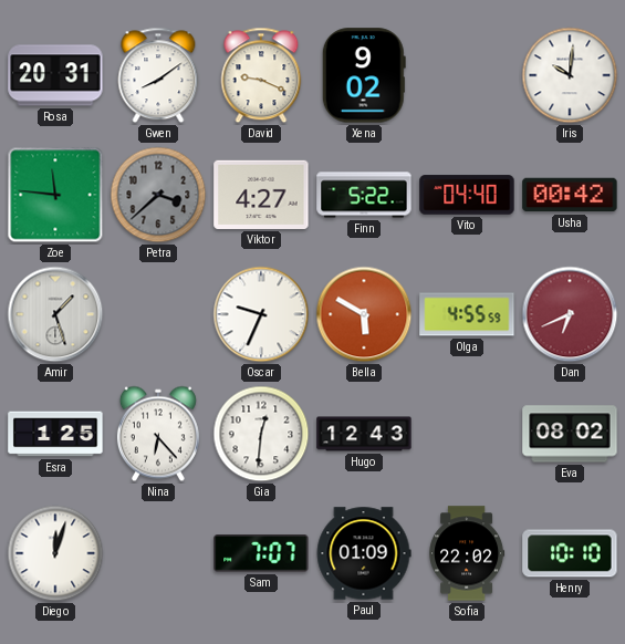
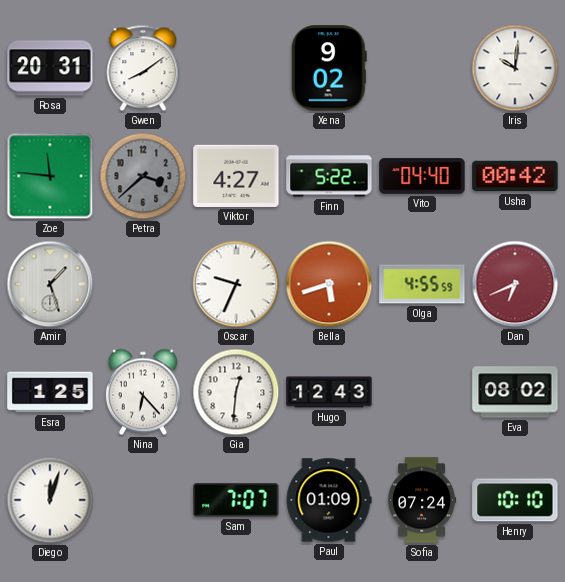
David: 9:19 -> none
Bella: 5:50 -> 5:42
Sofia: 22:02 -> 07:24
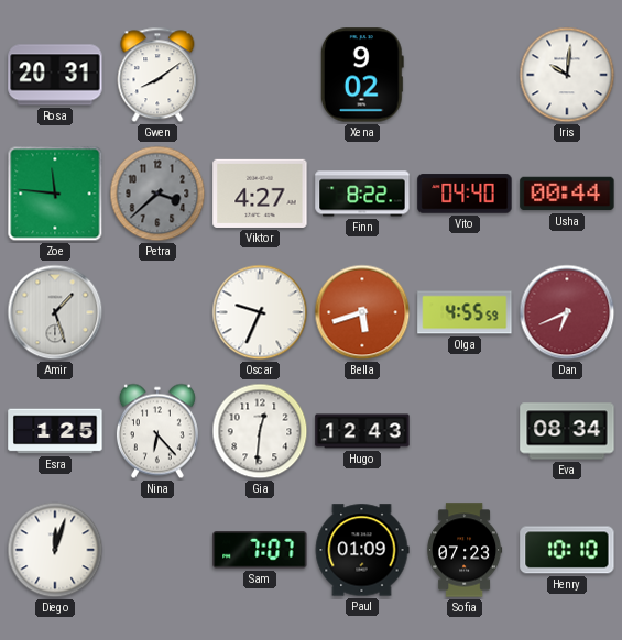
Finn: 5:22 -> 8:22
Usha: 00:42 -> 00:44
Eva: 08:02 -> 08:34
Sofia: 07:24 -> 07:23
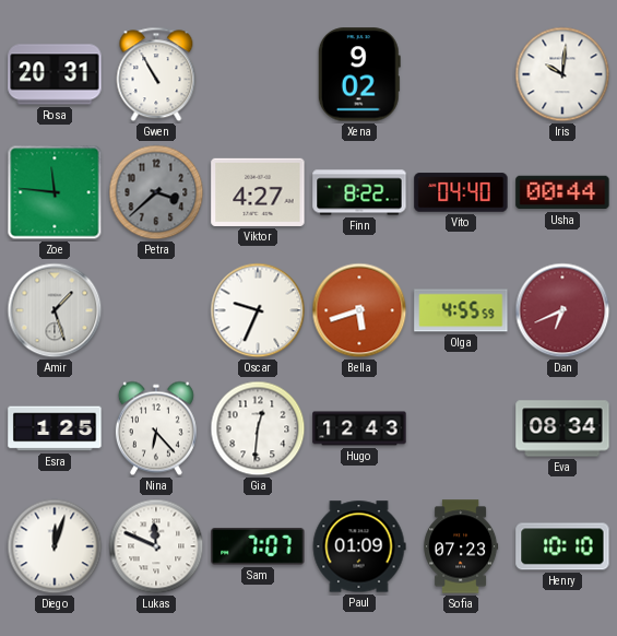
Gwen: 8:09 -> 10:55
Lukas: none -> 11:49
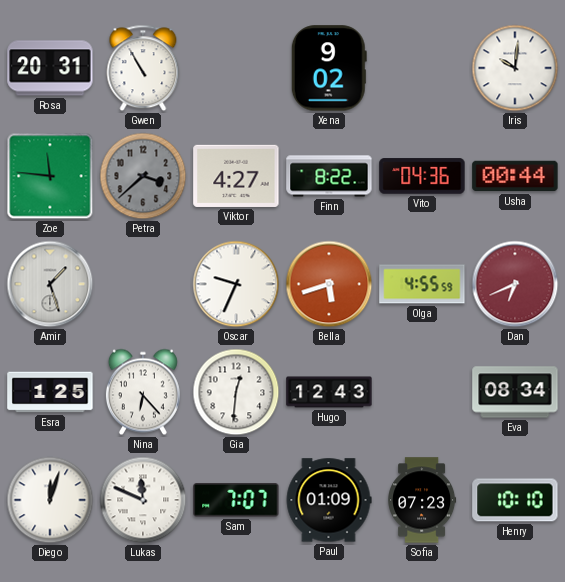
Vito: 04:40 -> 04:36
